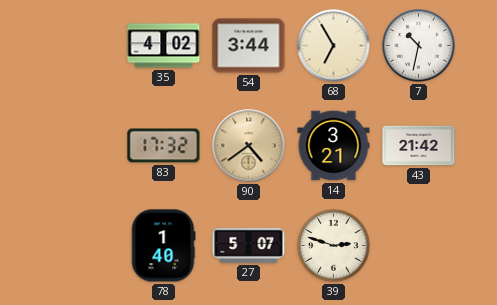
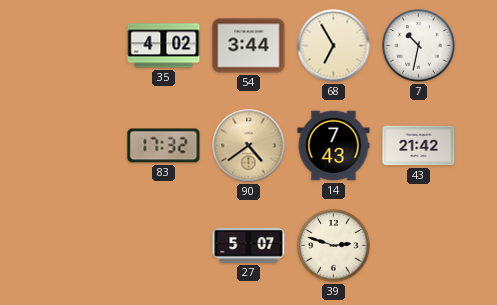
14: 3:21 -> 7:43
78: 1:40 -> none
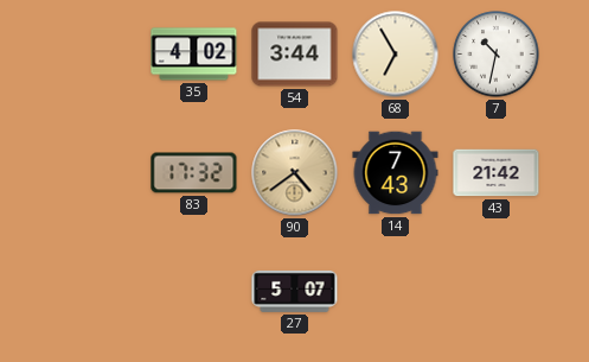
39: 2:48 -> none
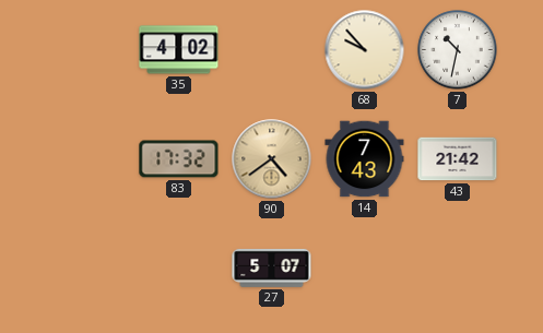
54: 3:44 -> none
68: 6:55 -> 9:53
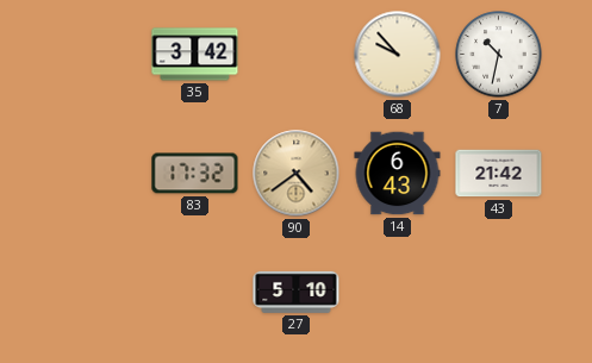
35: 4:02 -> 3:42
14: 7:43 -> 6:43
27: 5:07 -> 5:10
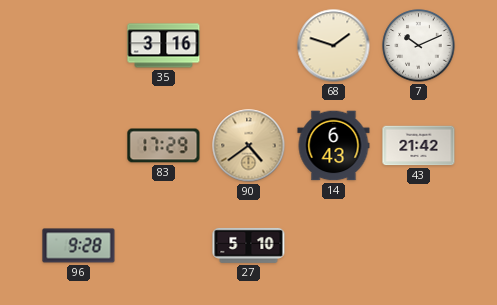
35: 3:42 -> 3:16
68: 9:53 -> 1:48
7: 10:32 -> 10:11
83: 17:32 -> 17:29
96: none -> 9:28
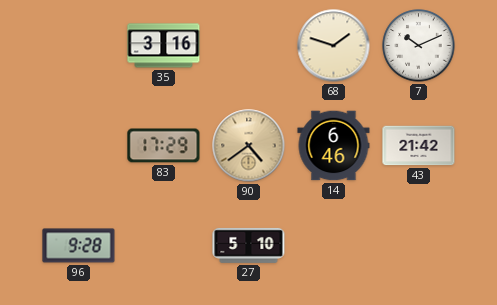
14: 6:43 -> 6:46
